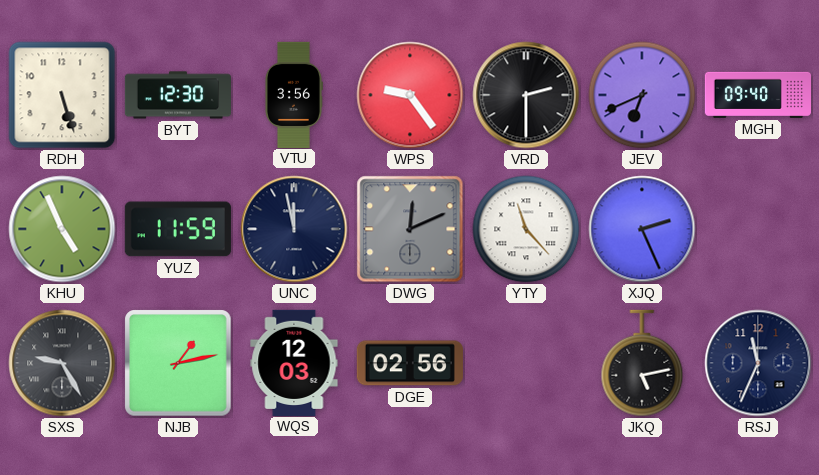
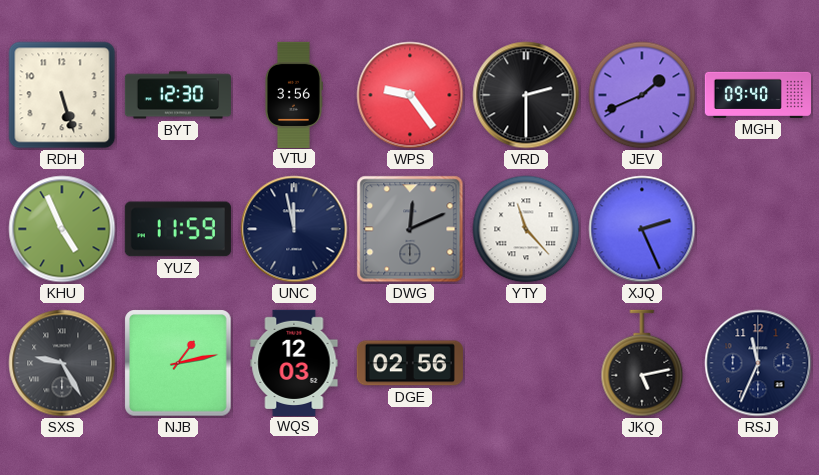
JEV: 6:41 -> 1:41
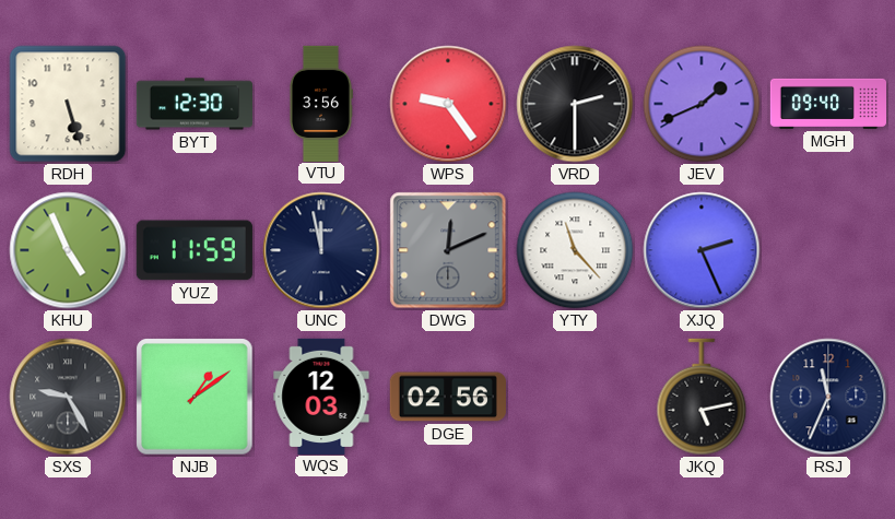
NJB: 1:13 -> 1:09
